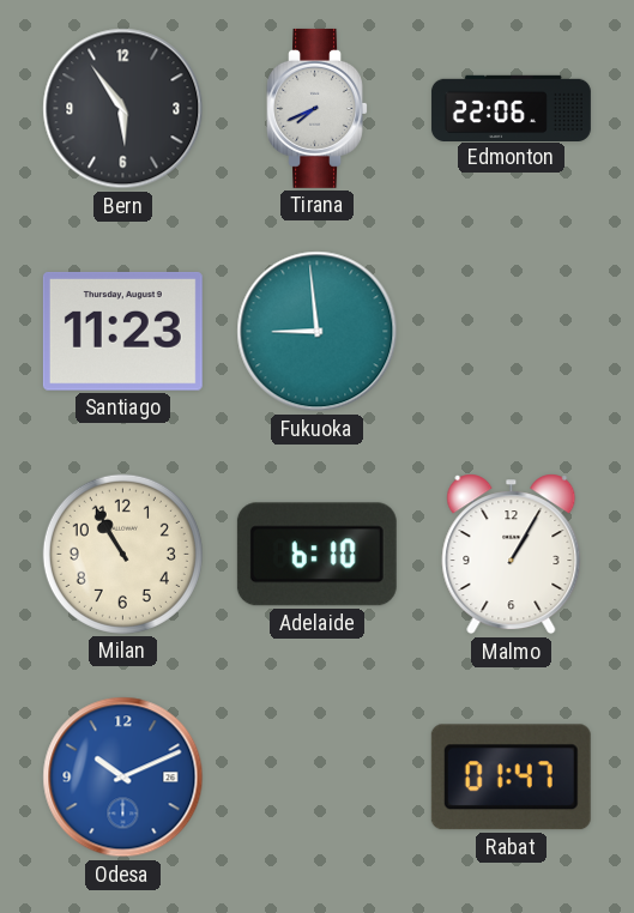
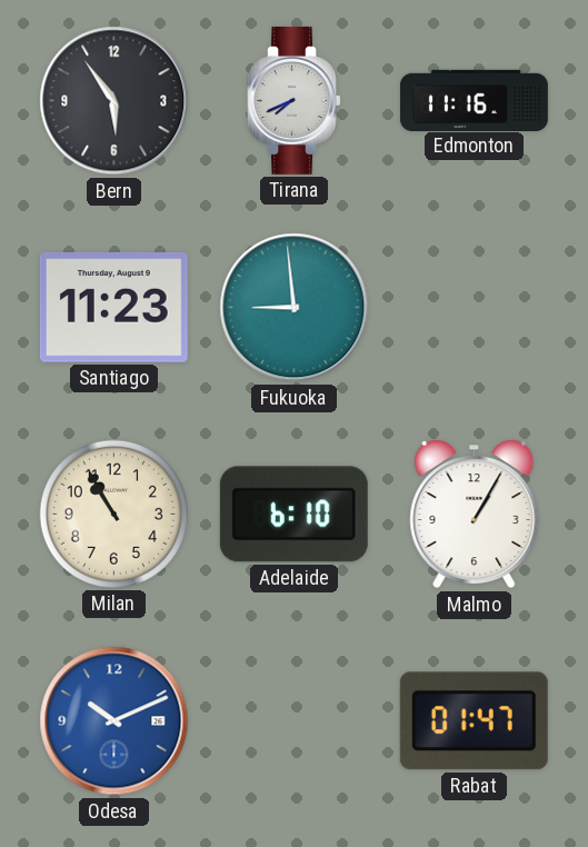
Edmonton: 22:06 -> 11:16
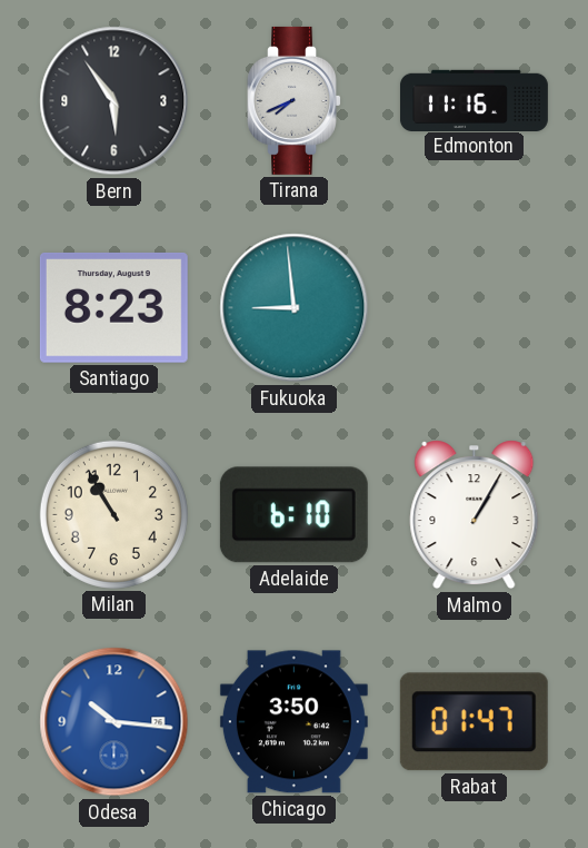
Santiago: 11:23 -> 8:23
Odesa: 10:11 -> 10:16
Chicago: none -> 3:50
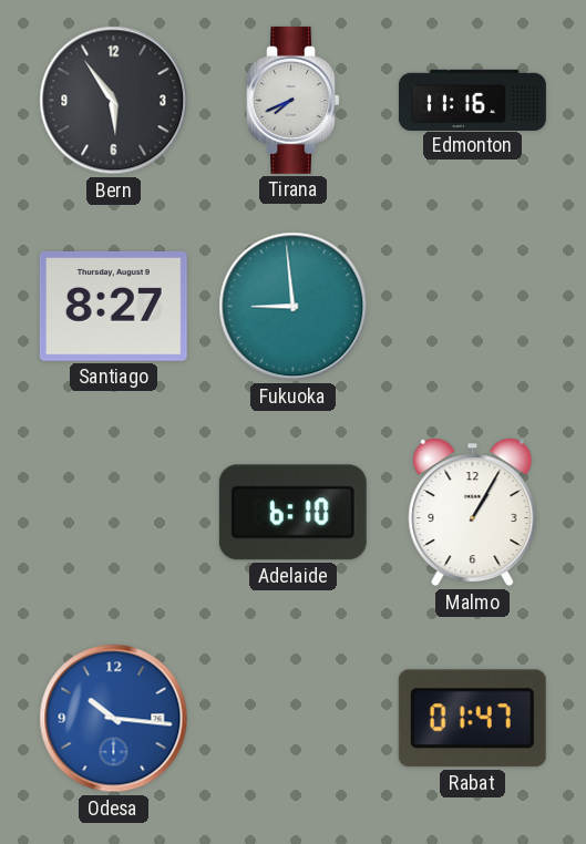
Santiago: 8:23 -> 8:27
Milan: 10:55 -> none
Chicago: 3:50 -> none
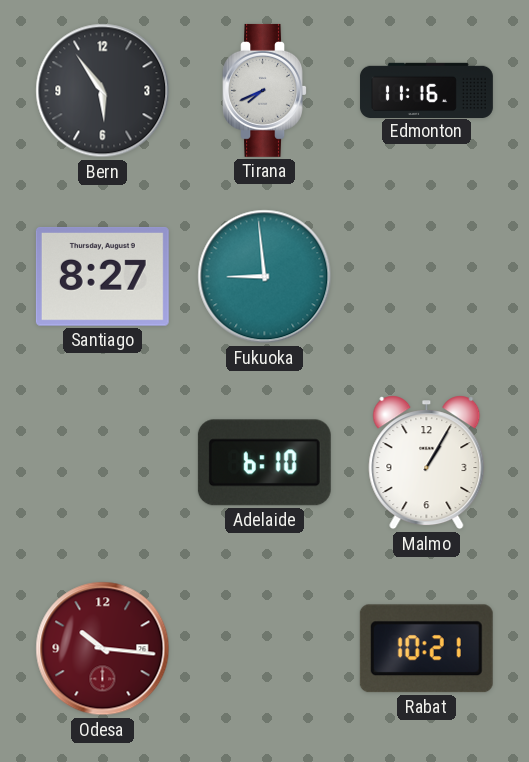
Odesa dial: blue -> burgundy
Rabat: 01:47 -> 10:21
